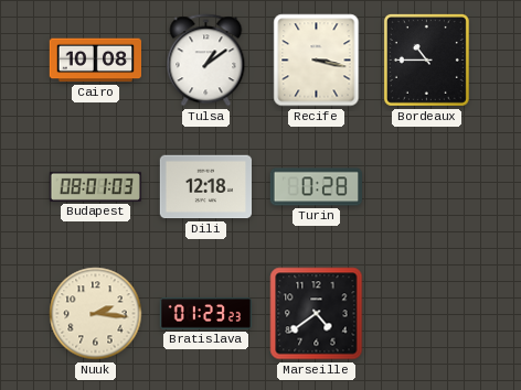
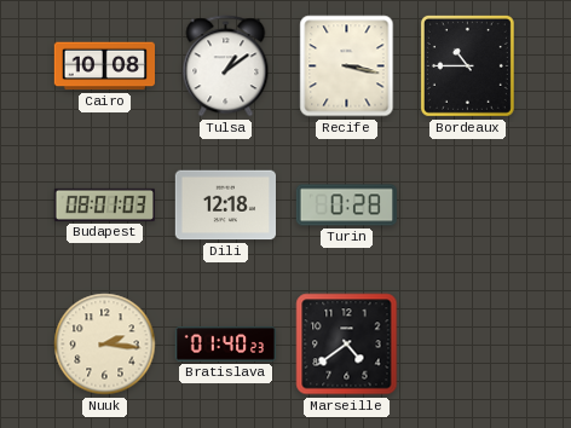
Bratislava: 01:23 -> 01:40
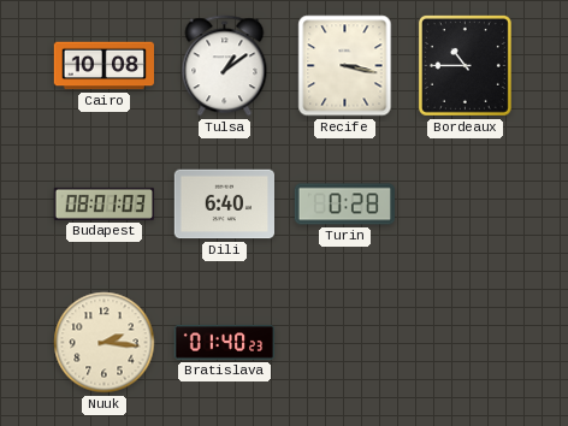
Dili: 12:18 -> 6:40
Marseille: 4:39 -> none
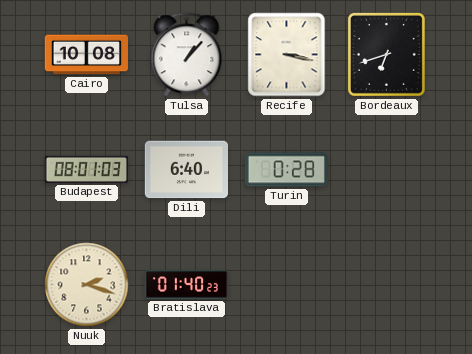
Tulsa: 1:09 -> 1:07
Bordeaux: 10:45 -> 6:42
Nuuk: 2:16 -> 2:18
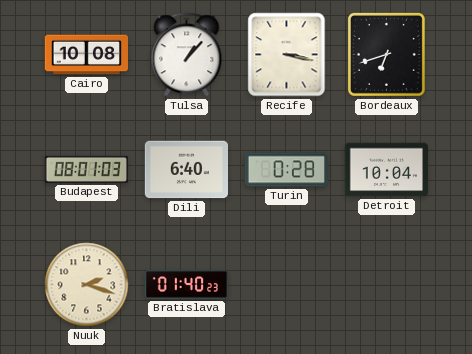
Detroit: none -> 10:04
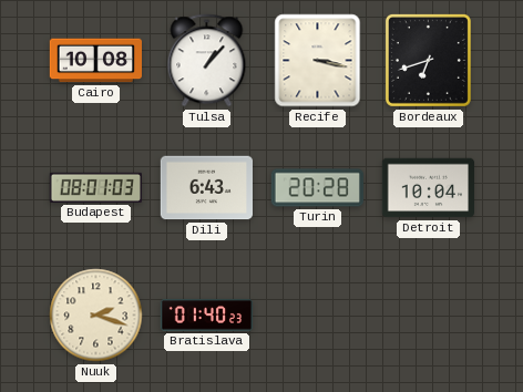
Dili: 6:40 -> 6:43
Turin: 0:28 -> 20:28
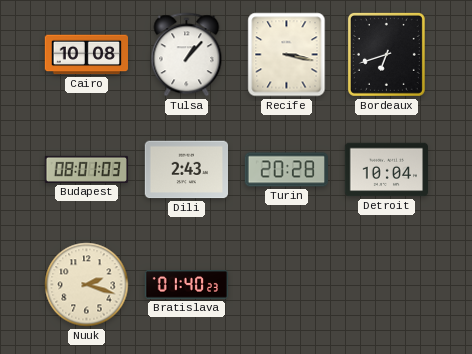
Dili: 6:43 -> 2:43
